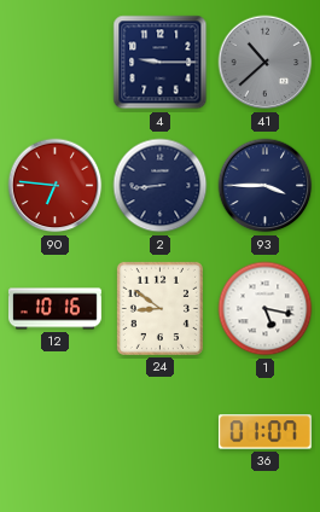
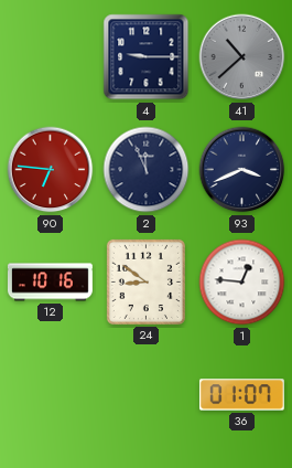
2: 8:44 -> 11:56
93: 3:45 -> 3:41
1: 5:17 -> 12:46
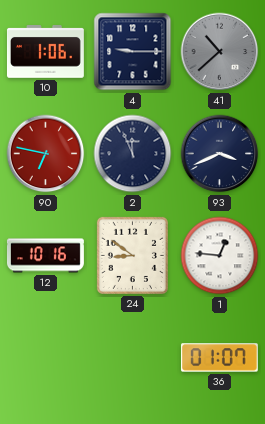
10: none -> 1:06
90: 6:46 -> 6:47
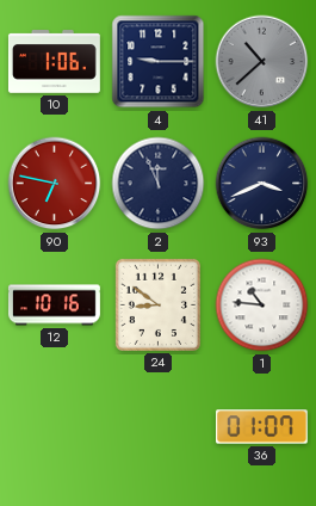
1: 12:46 -> 10:46
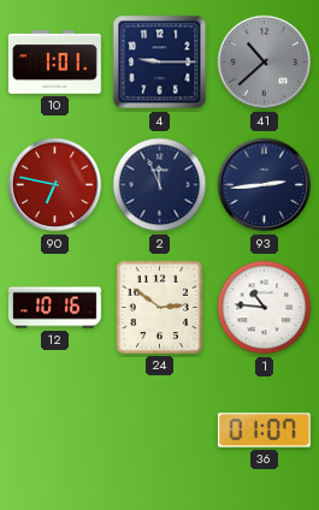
10: 1:06 -> 1:01
93: 3:41 -> 2:44
24: 8:51 -> 2:51
